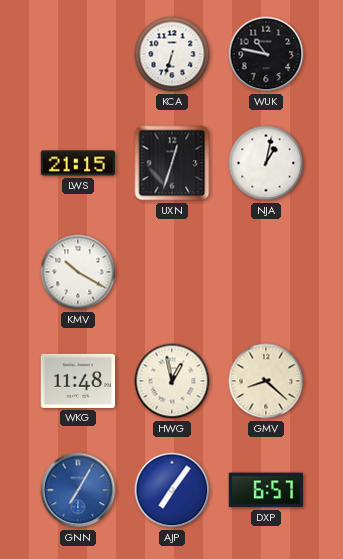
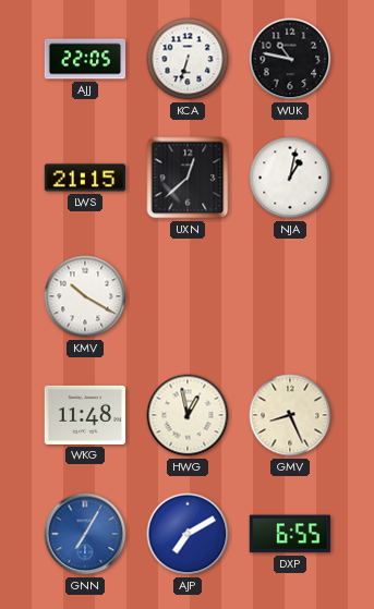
AJJ: none -> 22:05
UXN: 12:33 -> 12:38
GMV: 8:22 -> 8:26
AJP: 7:06 -> 7:10
DXP: 6:57 -> 6:55
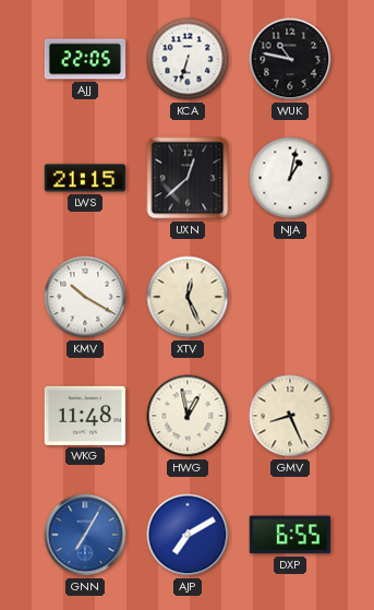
XTV: none -> 12:26
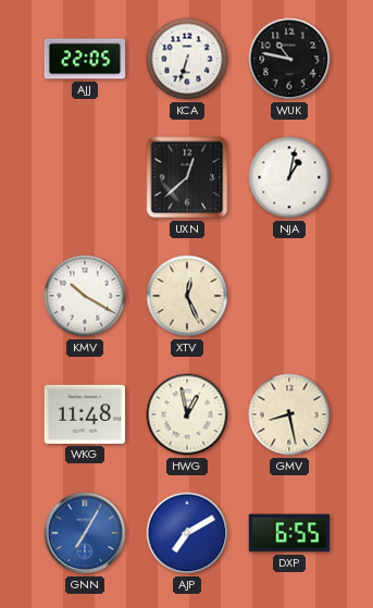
LWS: 21:15 -> none
GMV: 8:26 -> 8:28
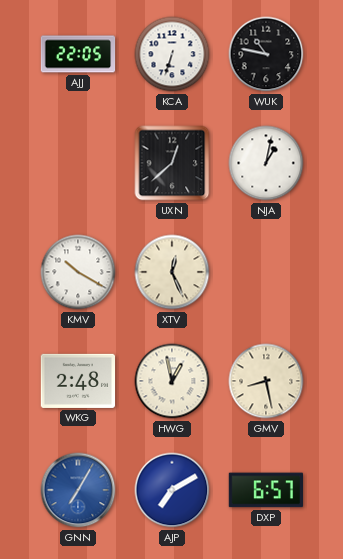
WKG: 11:48 -> 2:48
DXP: 6:55 -> 6:57
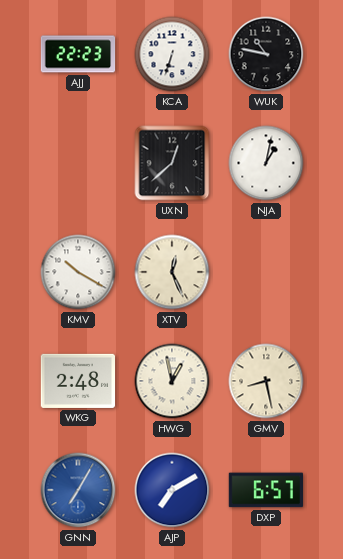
AJJ: 22:05 -> 22:23
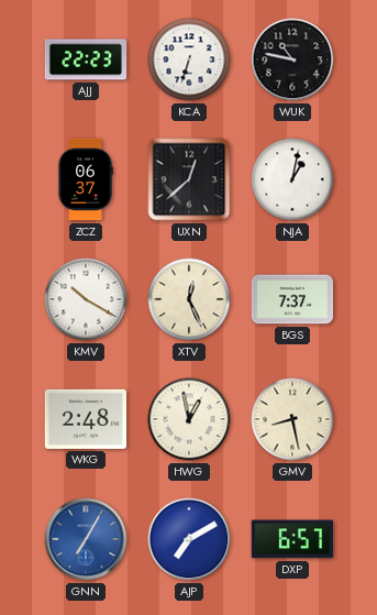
ZCZ: none -> 06:37
BGS: none -> 7:37
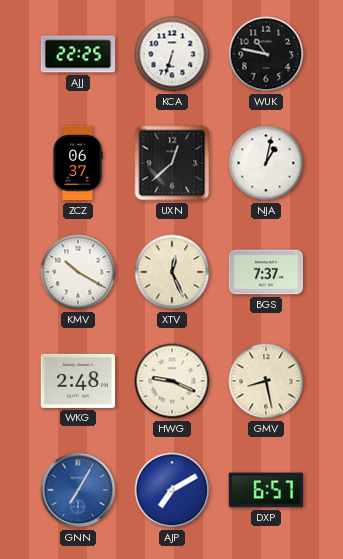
AJJ: 22:23 -> 22:25
HWG: 12:58 -> 9:19
